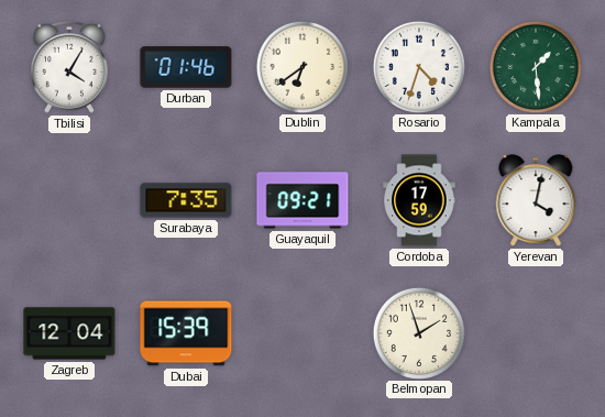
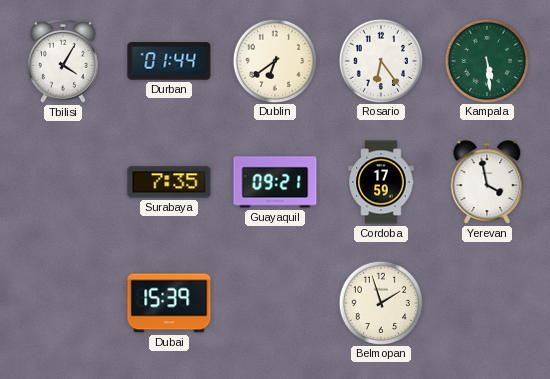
Durban: 01:46 -> 01:44
Rosario: 4:33 -> 6:24
Kampala: 1:29 -> 5:29
Yerevan: 4:02 -> 3:58
Zagreb: 12:04 -> none
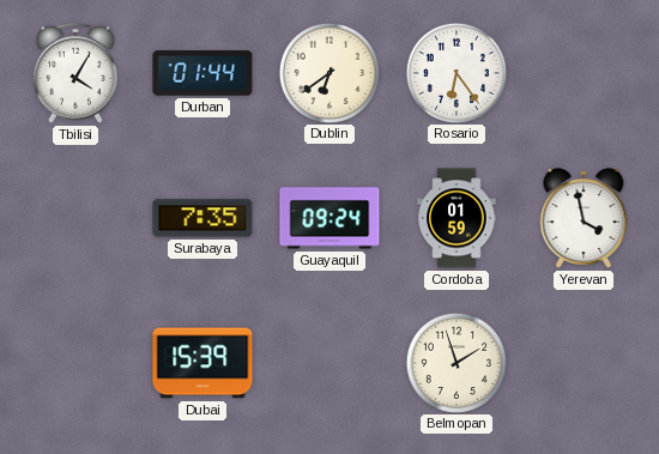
Kampala: 5:29 -> none
Guayaquil: 09:21 -> 09:24
Cordoba: 17:59 -> 01:59
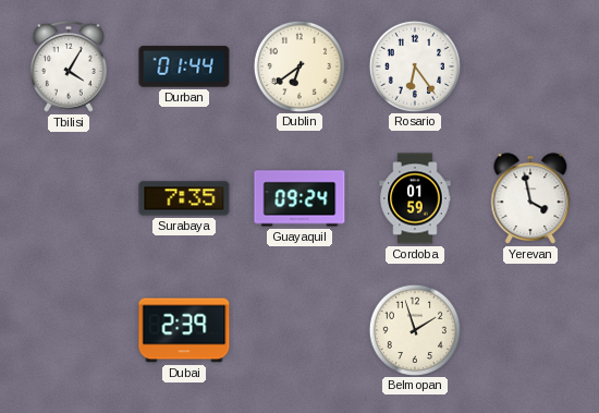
Dubai: 15:39 -> 2:39
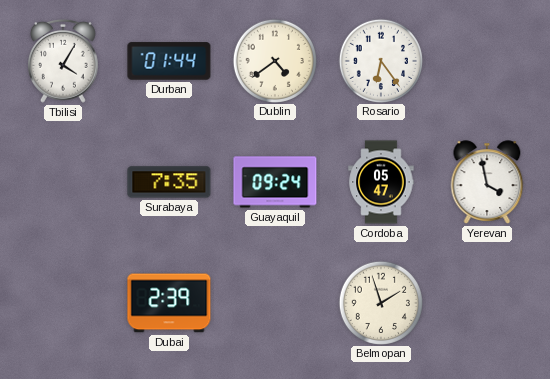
Dublin: 6:39 -> 4:39
Cordoba: 01:59 -> 05:47
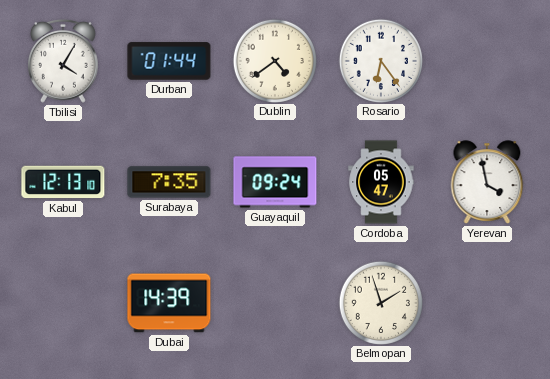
Kabul: none -> 12:13
Dubai: 2:39 -> 14:39
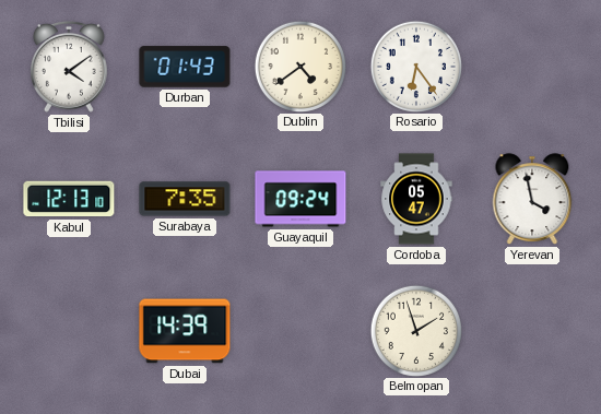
Tbilisi: 4:05 -> 4:09
Durban: 01:44 -> 01:43
